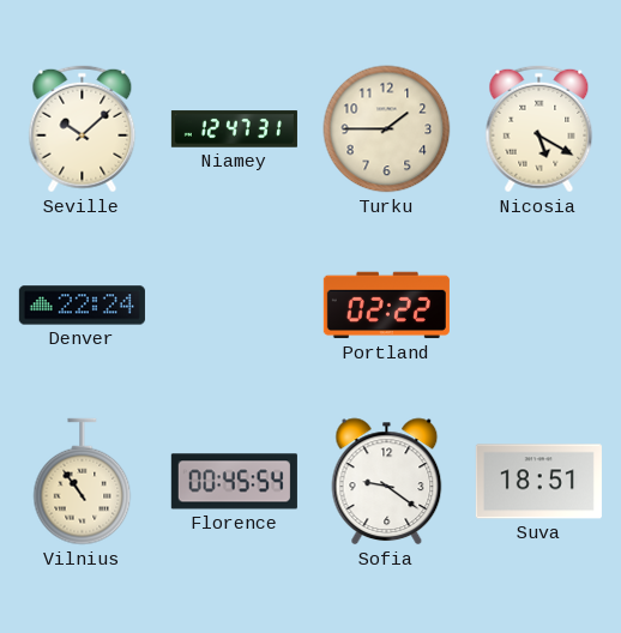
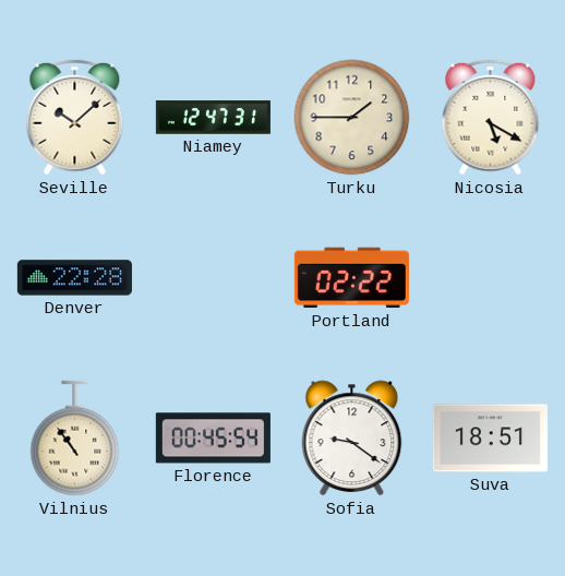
Denver: 22:24 -> 22:28
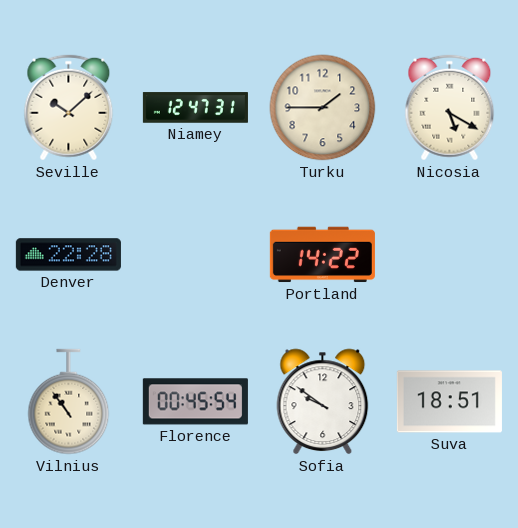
Portland: 02:22 -> 14:22
Sofia: 9:21 -> 9:51
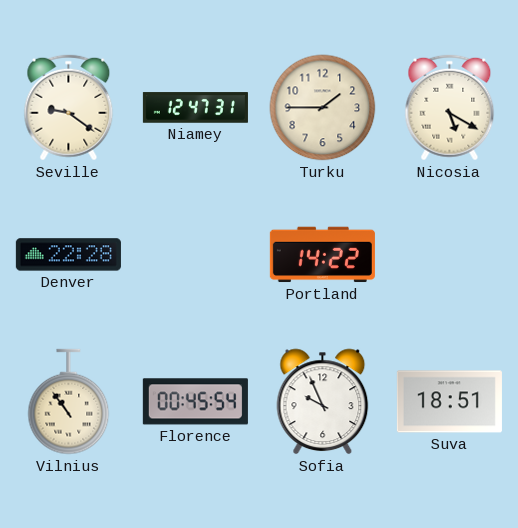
Seville: 10:08 -> 9:21
Sofia: 9:51 -> 9:56
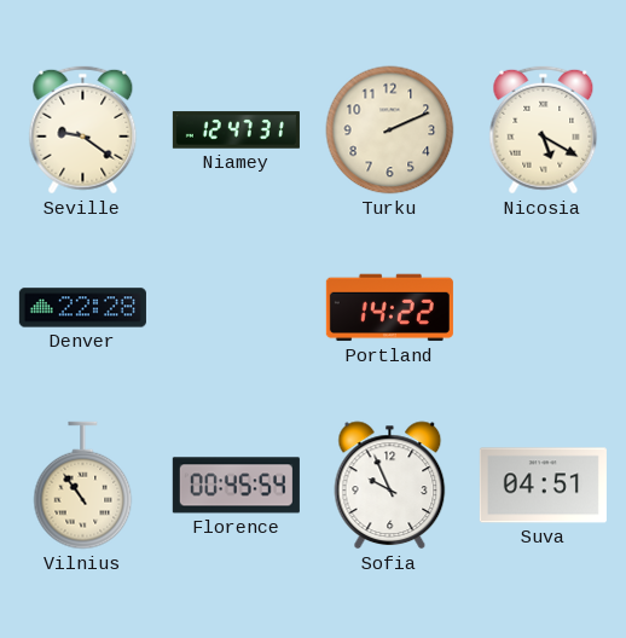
Turku: 1:45 -> 2:11
Suva: 18:51 -> 04:51
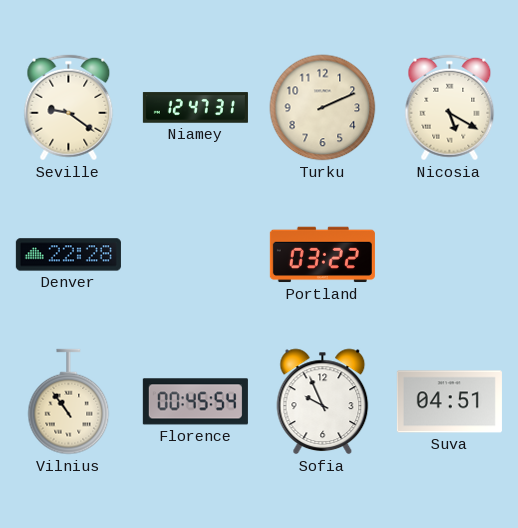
Portland: 14:22 -> 03:22
